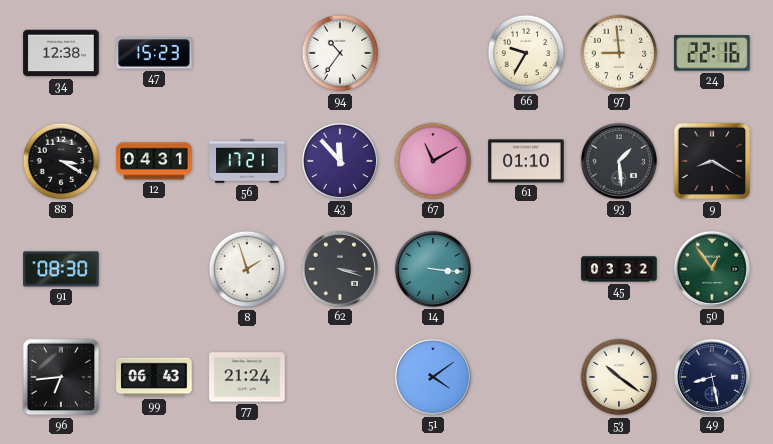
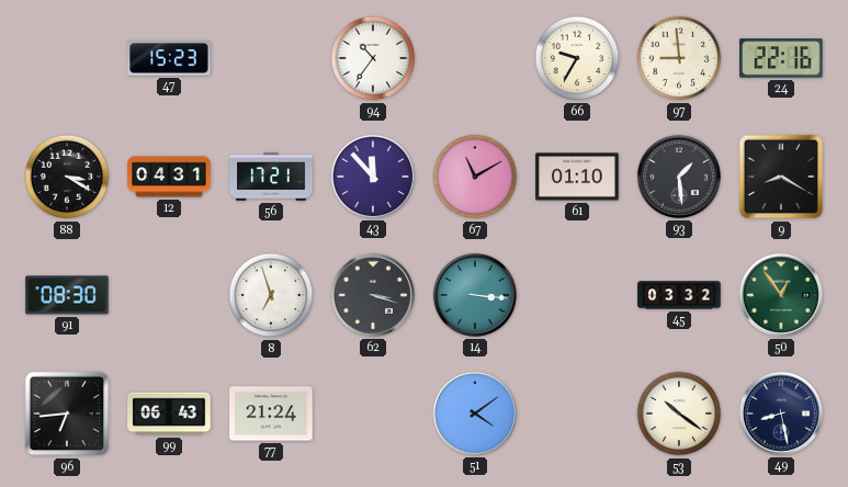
34: 12:38 -> none
8: 1:57 -> 6:57
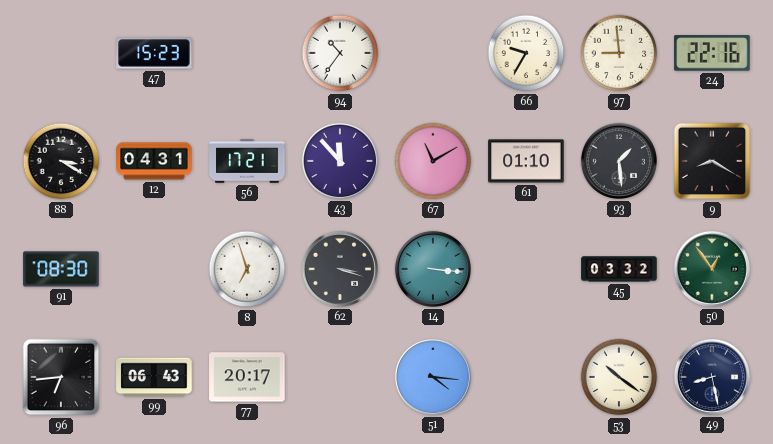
77: 21:24 -> 20:17
51: 4:09 -> 4:16
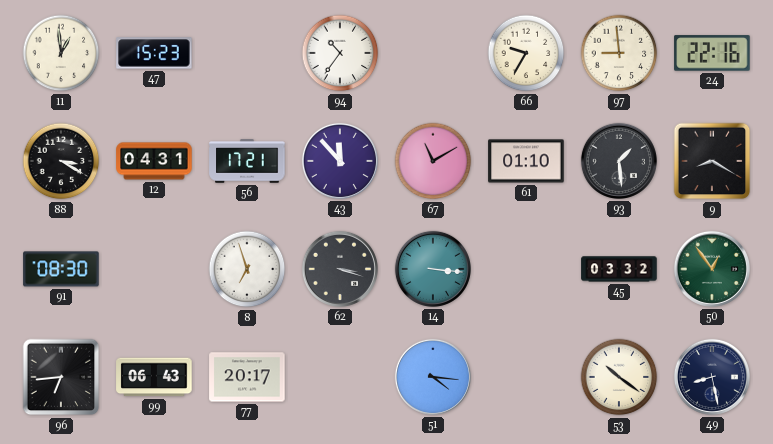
11: none -> 12:59
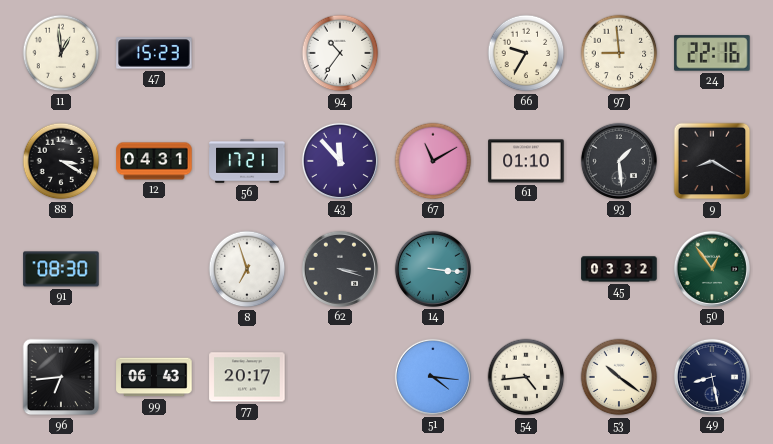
54: none -> 4:44
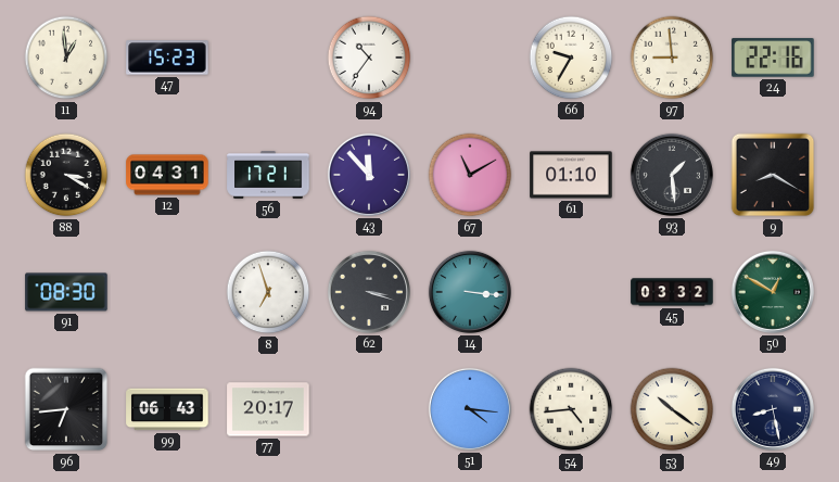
50: 12:54 -> 12:50
